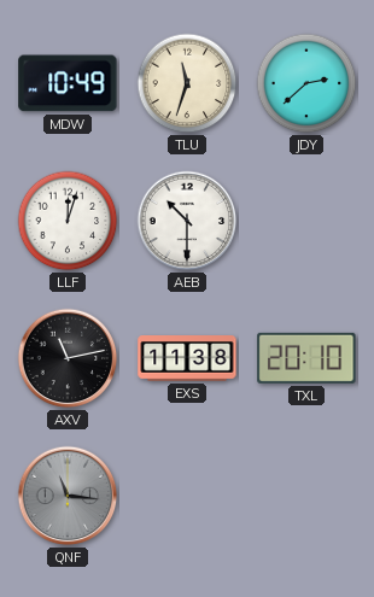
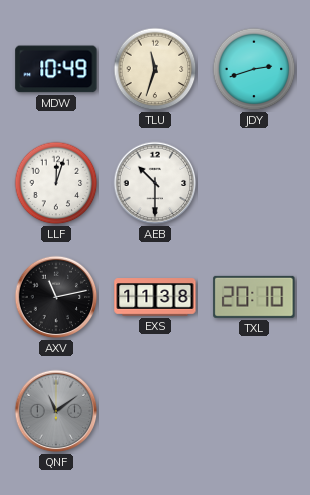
JDY: 2:38 -> 2:42
QNF: 11:16 -> 11:09
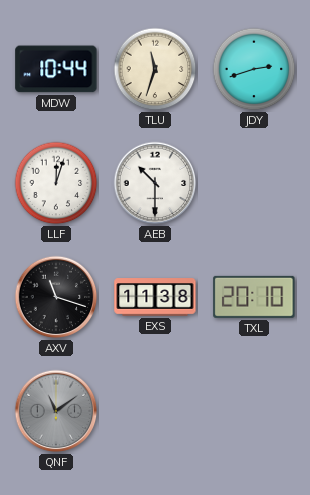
MDW: 10:49 -> 10:44
AXV: 11:13 -> 11:18
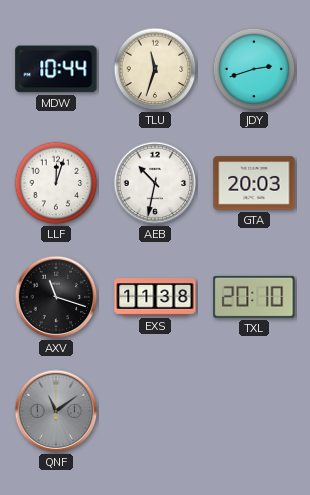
AEB: 10:30 -> 10:32
GTA: none -> 20:03
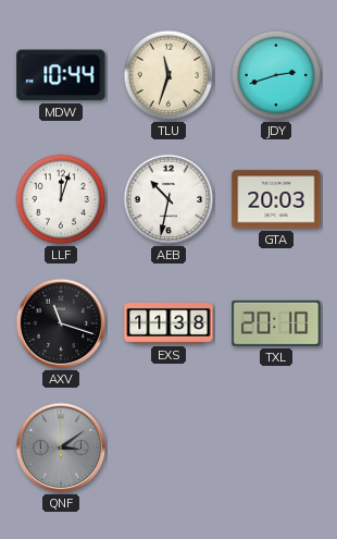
QNF: 11:09 -> 3:09
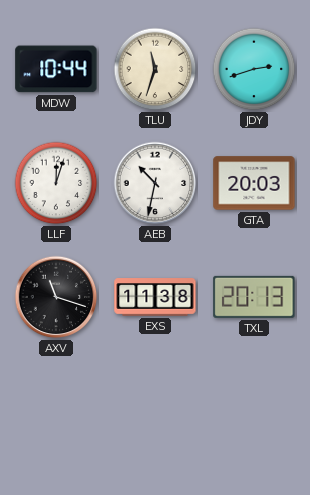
TXL: 20:10 -> 20:13
QNF: 3:09 -> none
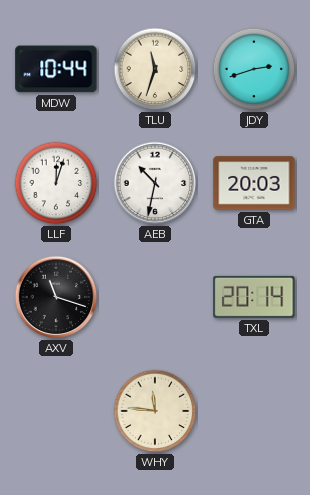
EXS: 11:38 -> none
TXL: 20:13 -> 20:14
WHY: none -> 11:46
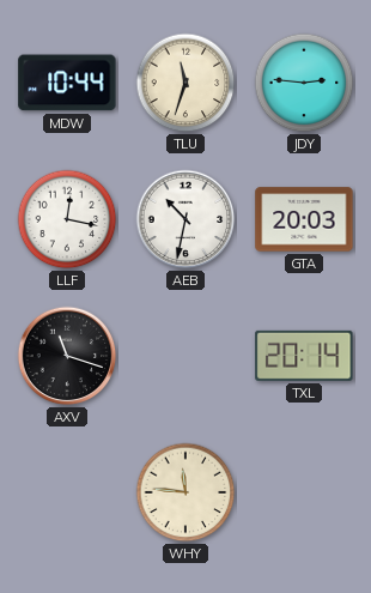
JDY: 2:42 -> 2:46
LLF: 12:03 -> 12:17
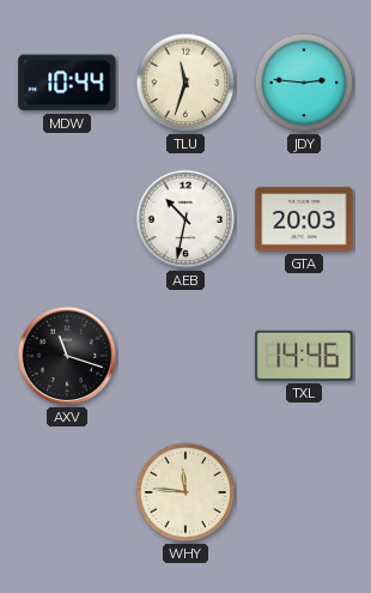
LLF: 12:17 -> none
TXL: 20:14 -> 14:46
